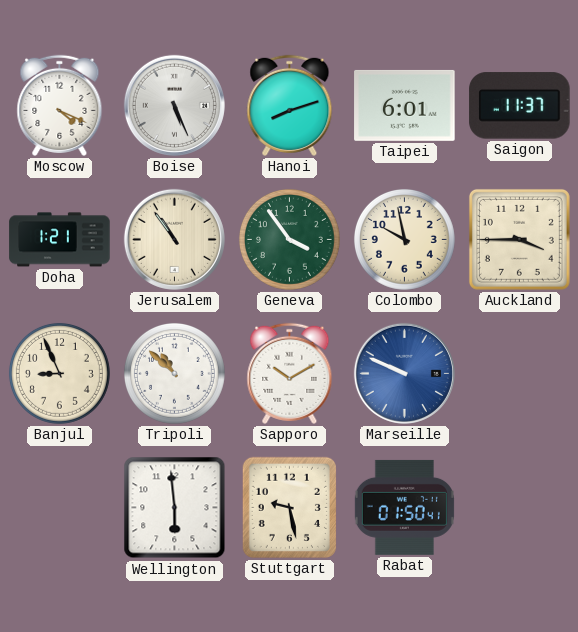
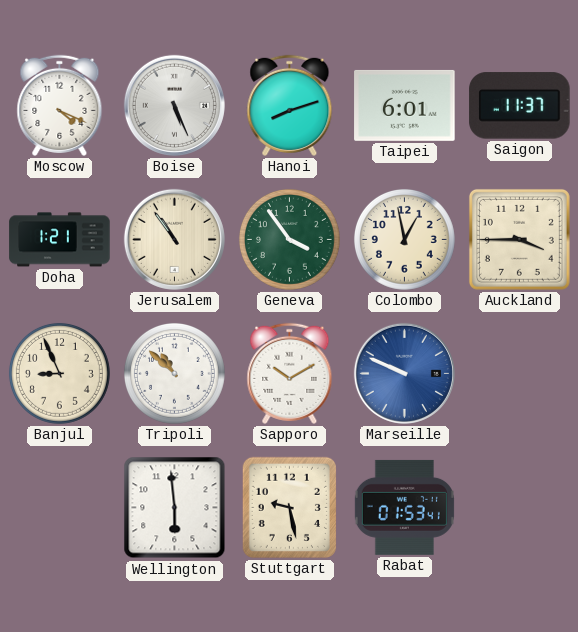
Colombo: 9:58 -> 12:58
Rabat: 01:50 -> 01:53
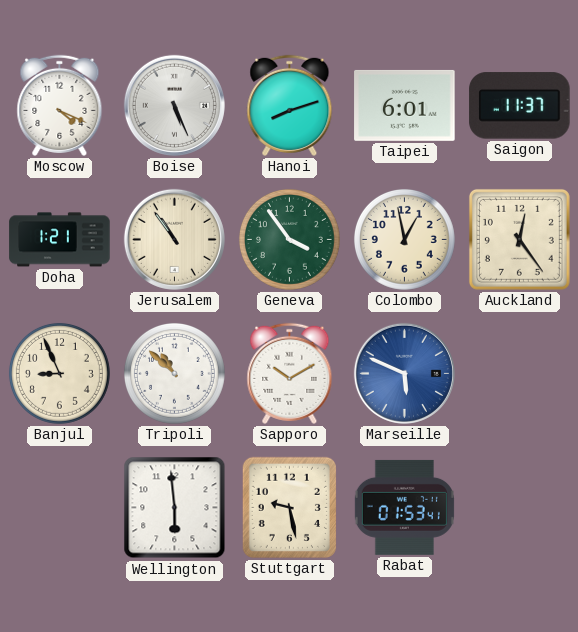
Auckland: 3:45 -> 12:24
Marseille: 9:49 -> 5:49
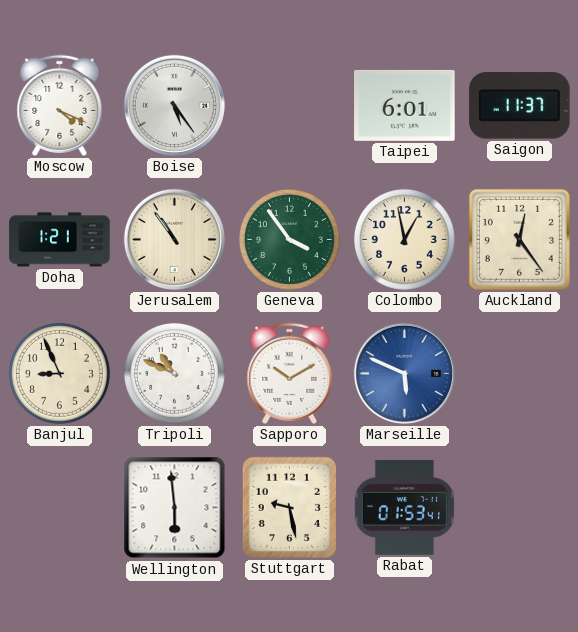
Boise: 5:26 -> 5:24
Hanoi: 8:12 -> none
Tripoli: 10:52 -> 10:49
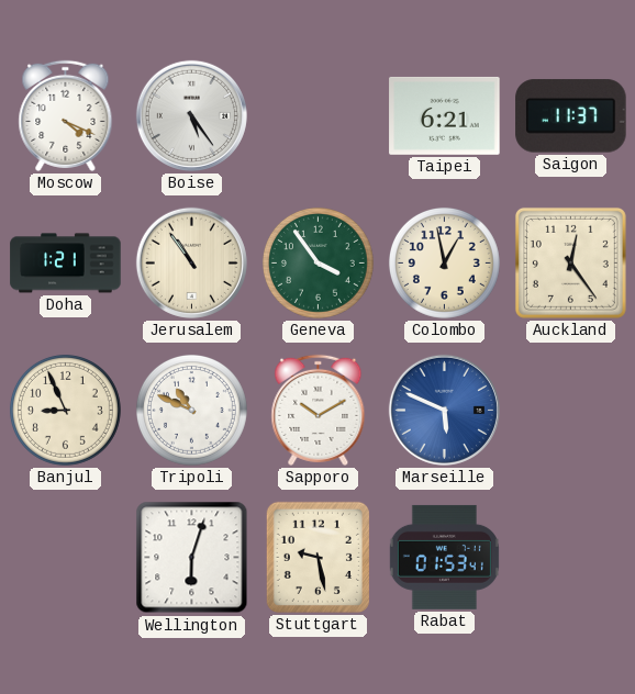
Taipei: 6:01 -> 6:21
Wellington: 5:59 -> 6:03
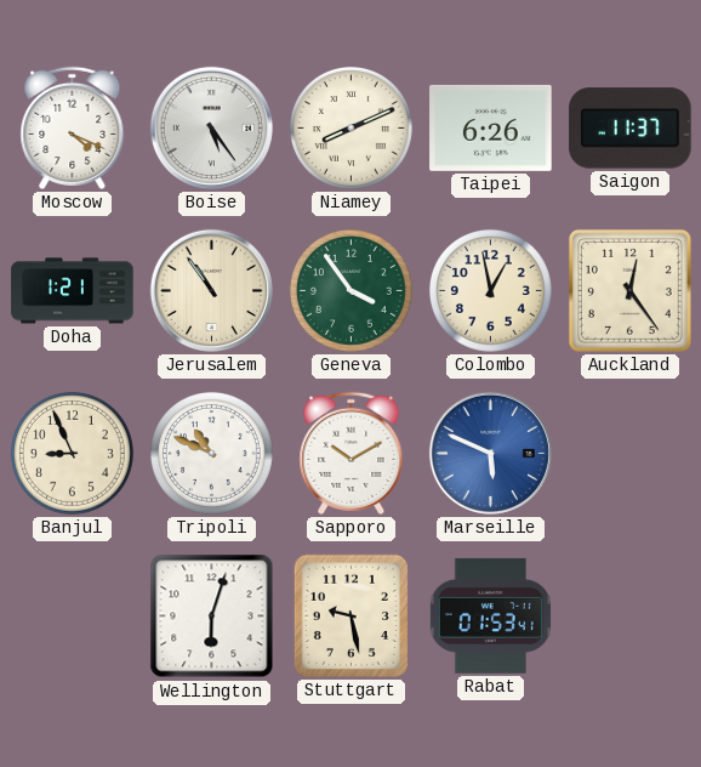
Niamey: none -> 8:11
Taipei: 6:21 -> 6:26
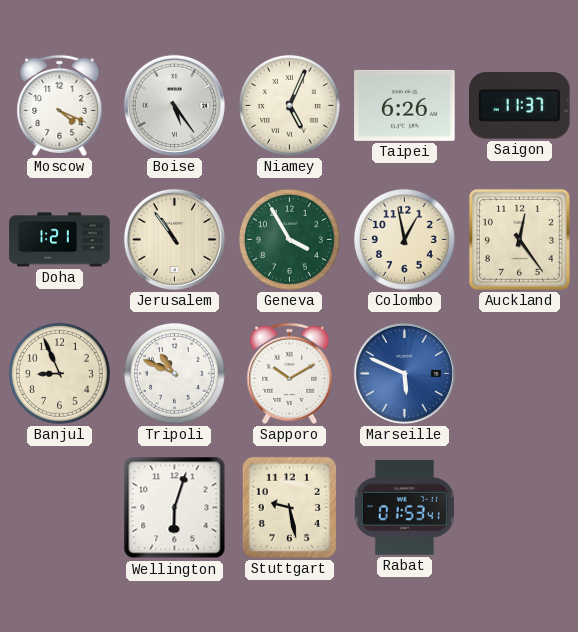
Niamey: 8:11 -> 5:04
Geneva: 3:54 -> 3:55
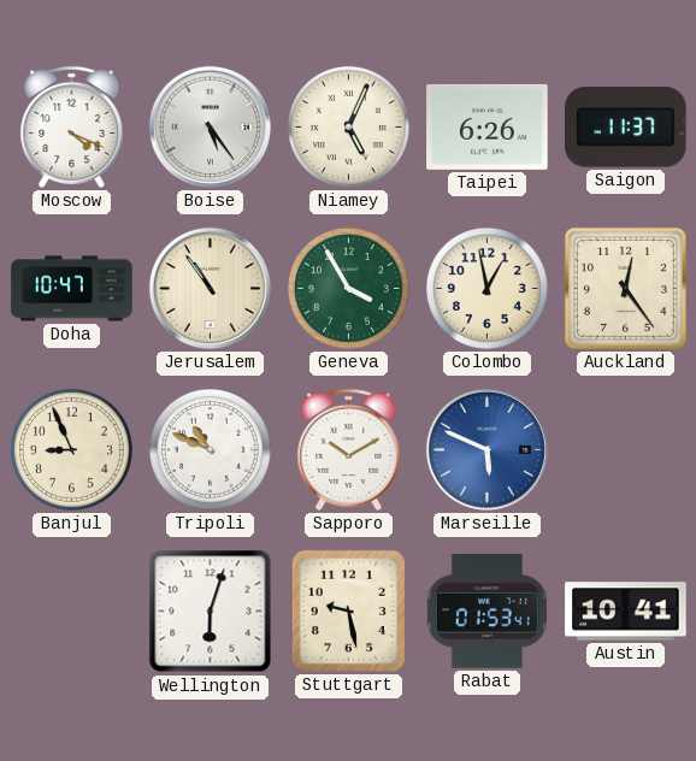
Doha: 1:21 -> 10:47
Austin: none -> 10:41
